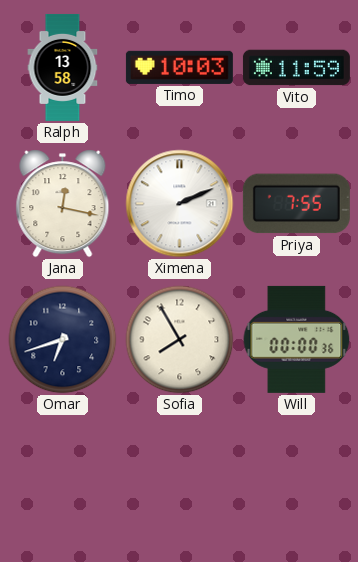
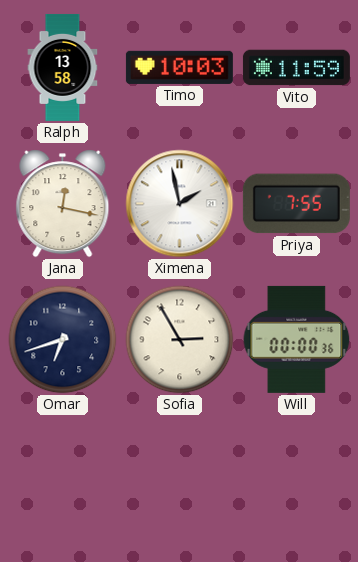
Ximena: 2:11 -> 1:58
Sofia: 7:55 -> 2:55
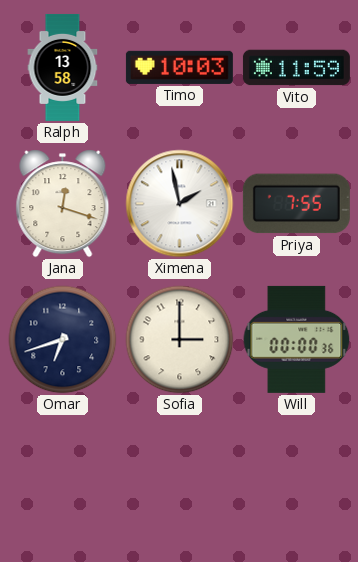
Jana: 12:17 -> 12:18
Sofia: 2:55 -> 3:00
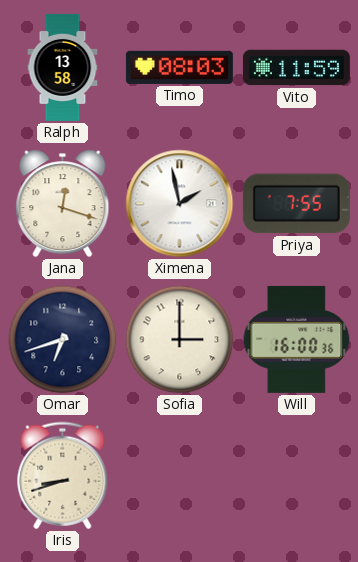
Timo: 10:03 -> 08:03
Will: 00:00 -> 16:00
Iris: none -> 8:42
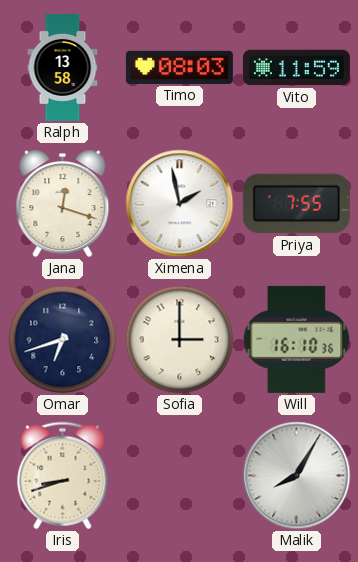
Will: 16:00 -> 16:10
Malik: none -> 8:05
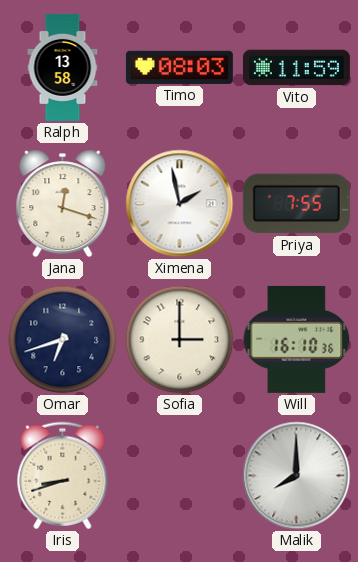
Malik: 8:05 -> 8:00
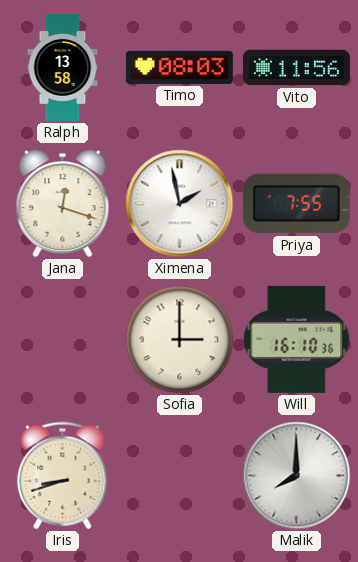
Vito: 11:59 -> 11:56
Omar: 6:42 -> none
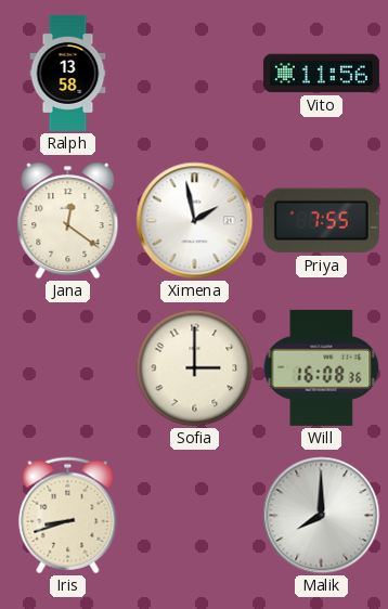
Timo: 08:03 -> none
Jana: 12:18 -> 12:21
Will: 16:10 -> 16:08
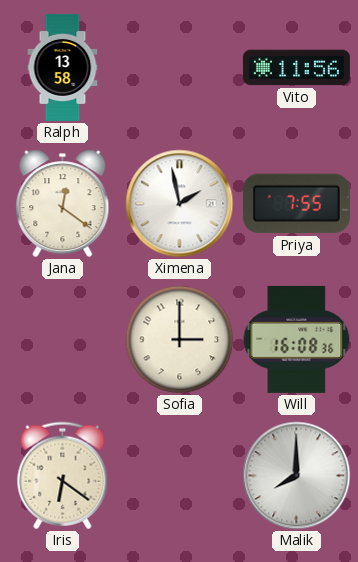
Iris: 8:42 -> 6:21
